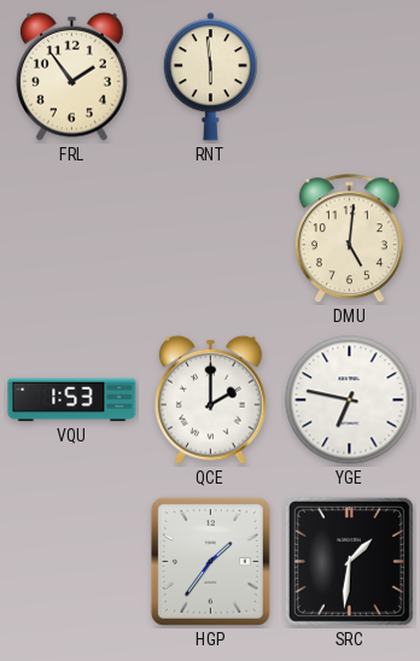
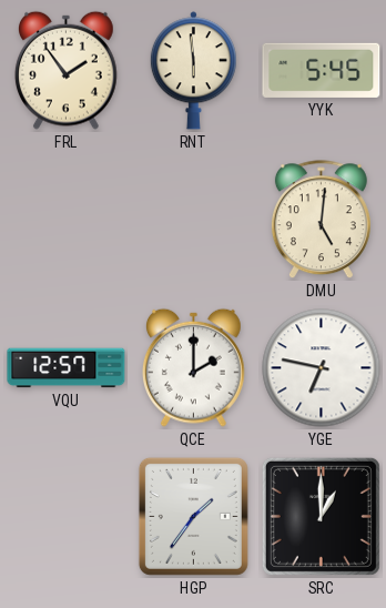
YYK: none -> 5:45
VQU: 1:53 -> 12:57
SRC: 1:31 -> 1:00
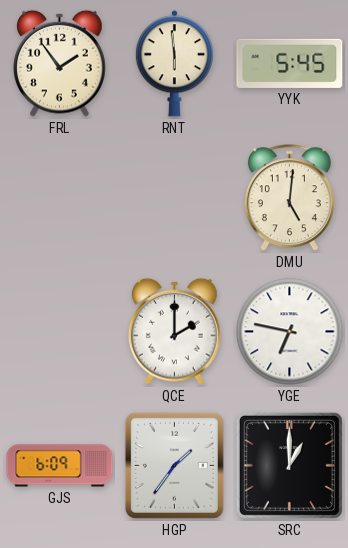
VQU: 12:57 -> none
GJS: none -> 6:09
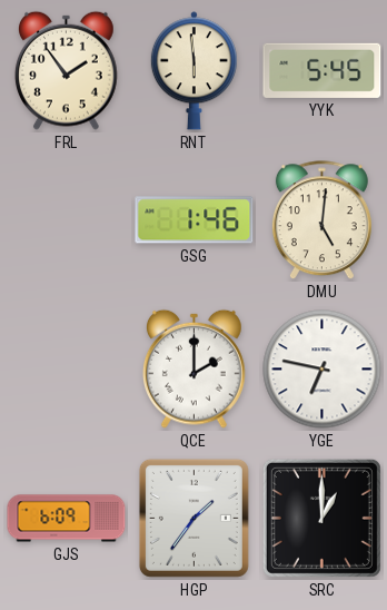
GSG: none -> 1:46
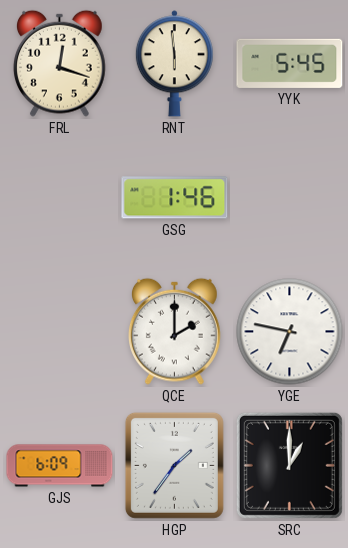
FRL: 1:54 -> 12:18
DMU: 5:01 -> none
